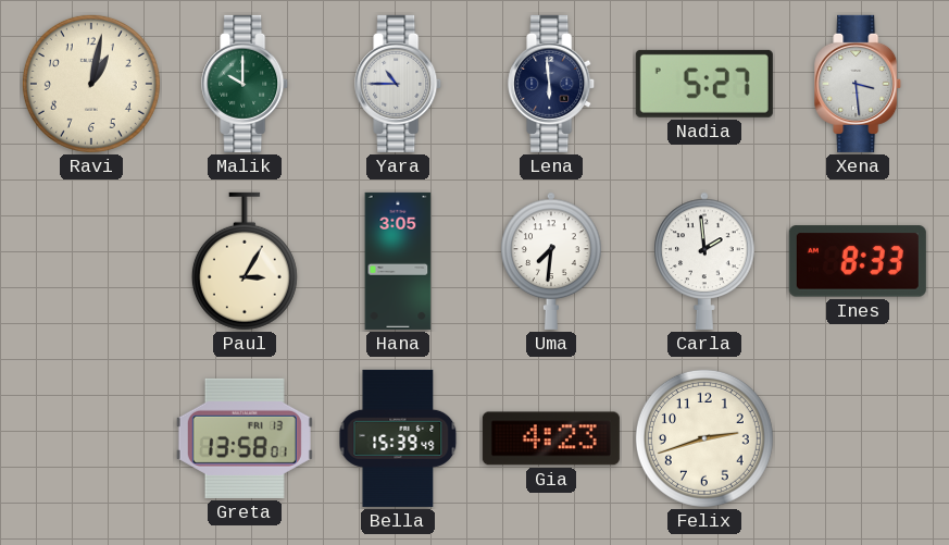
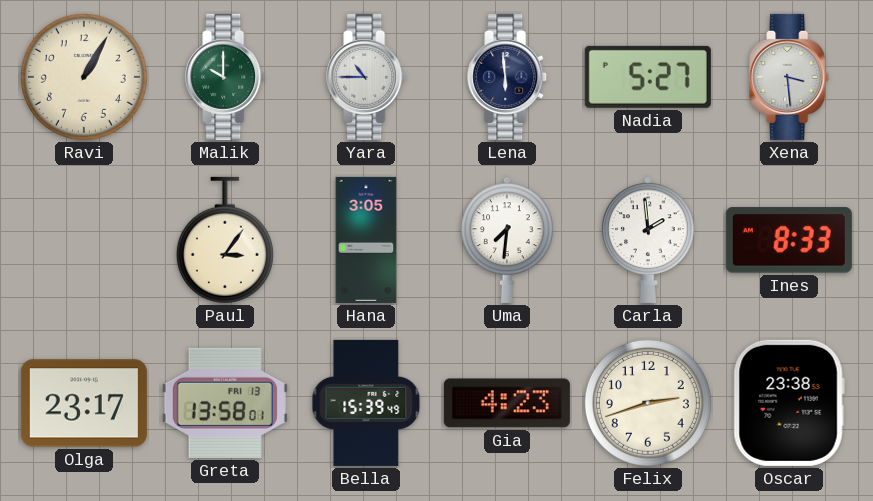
Ravi: 1:02 -> 1:05
Paul: 3:05 -> 3:06
Olga: none -> 23:17
Oscar: none -> 23:38
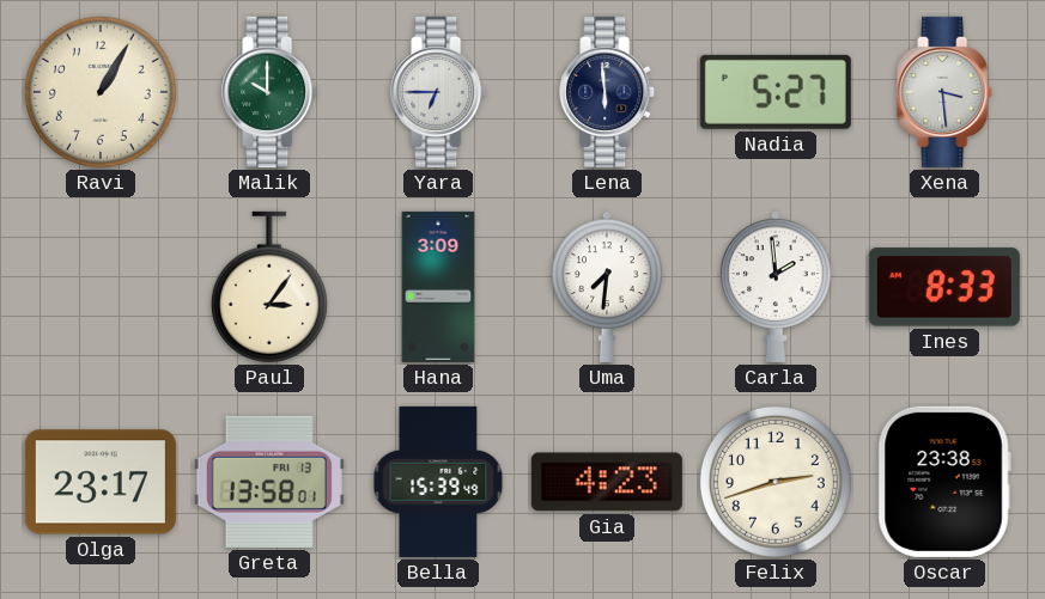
Yara: 10:45 -> 6:45
Hana: 3:05 -> 3:09
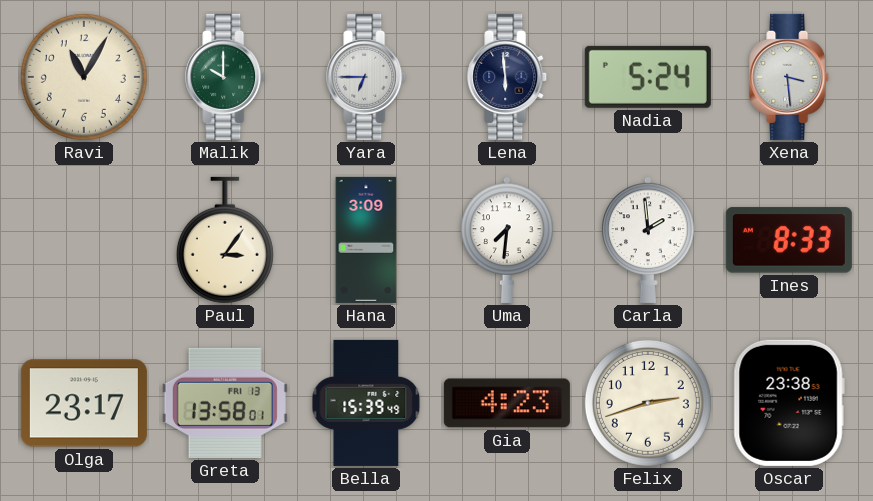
Ravi: 1:05 -> 11:05
Nadia: 5:27 -> 5:24
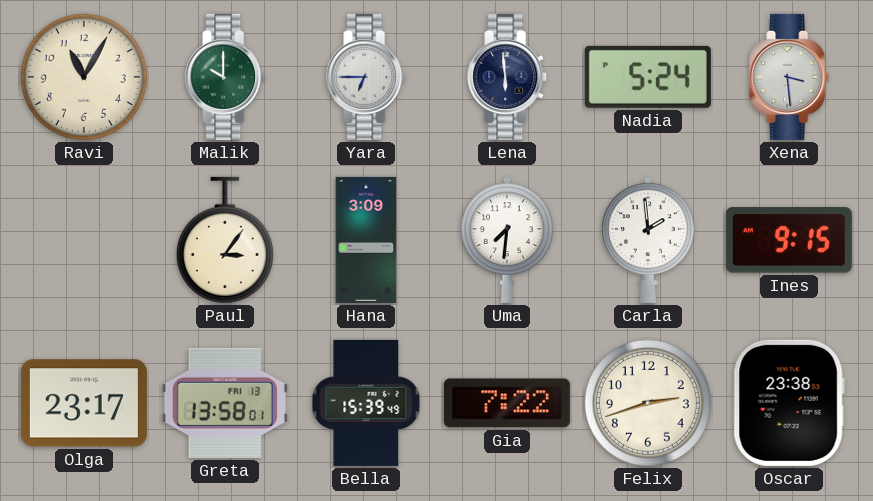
Ines: 8:33 -> 9:15
Gia: 4:23 -> 7:22
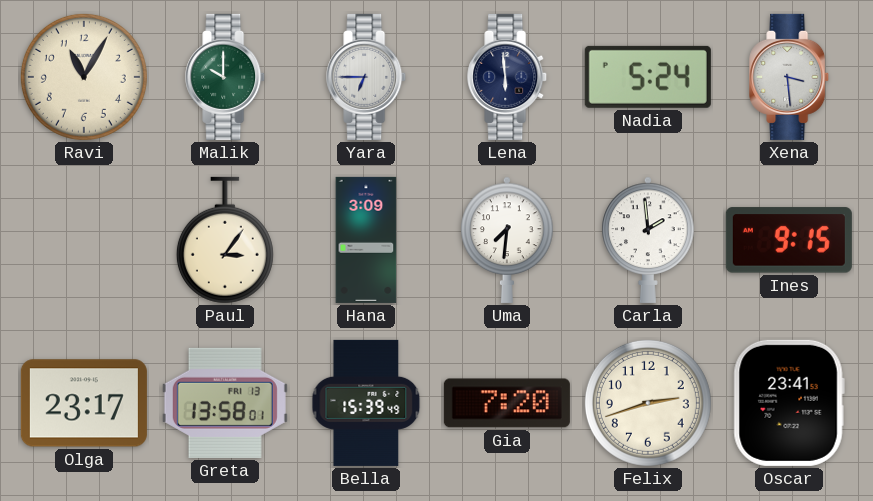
Gia: 7:22 -> 7:20
Oscar: 23:38 -> 23:41
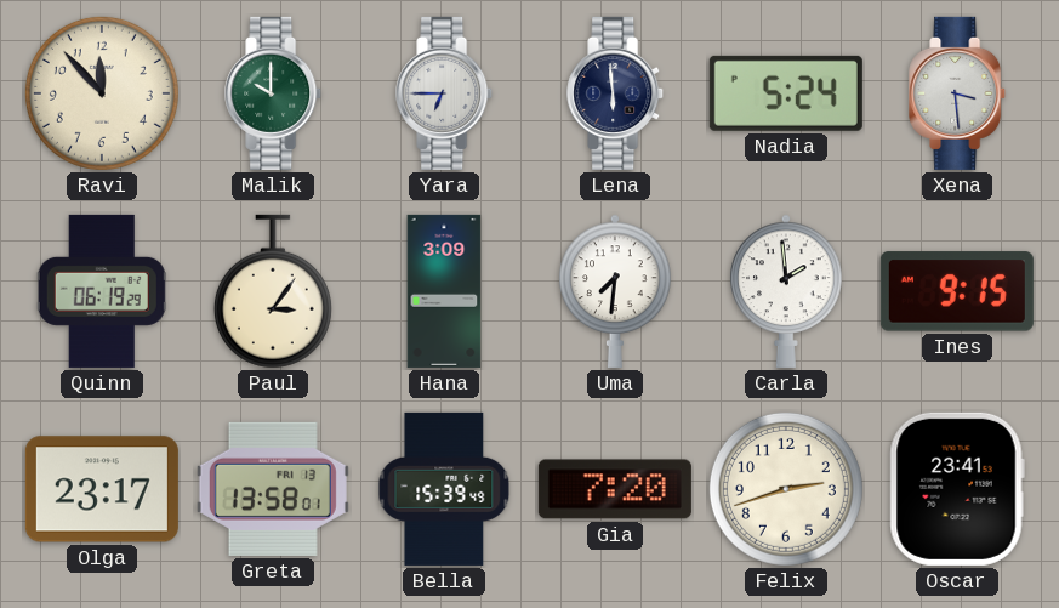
Ravi: 11:05 -> 11:53
Quinn: none -> 06:19
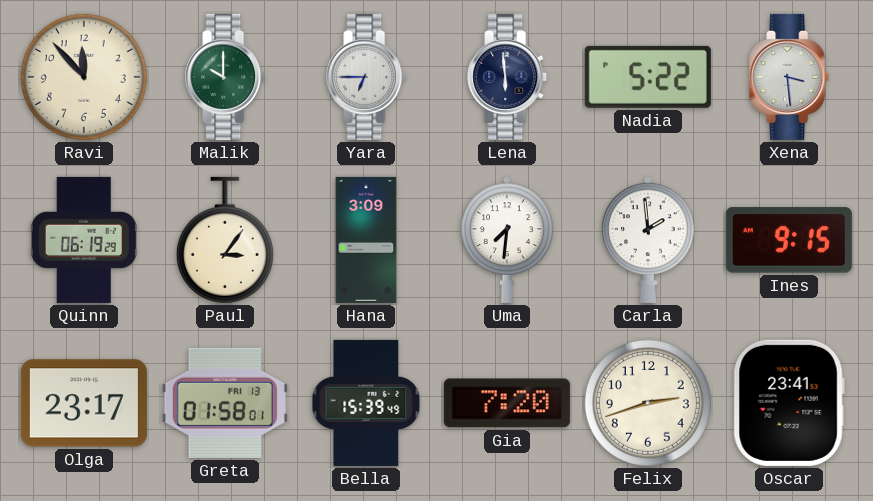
Nadia: 5:24 -> 5:22
Greta: 13:58 -> 01:58
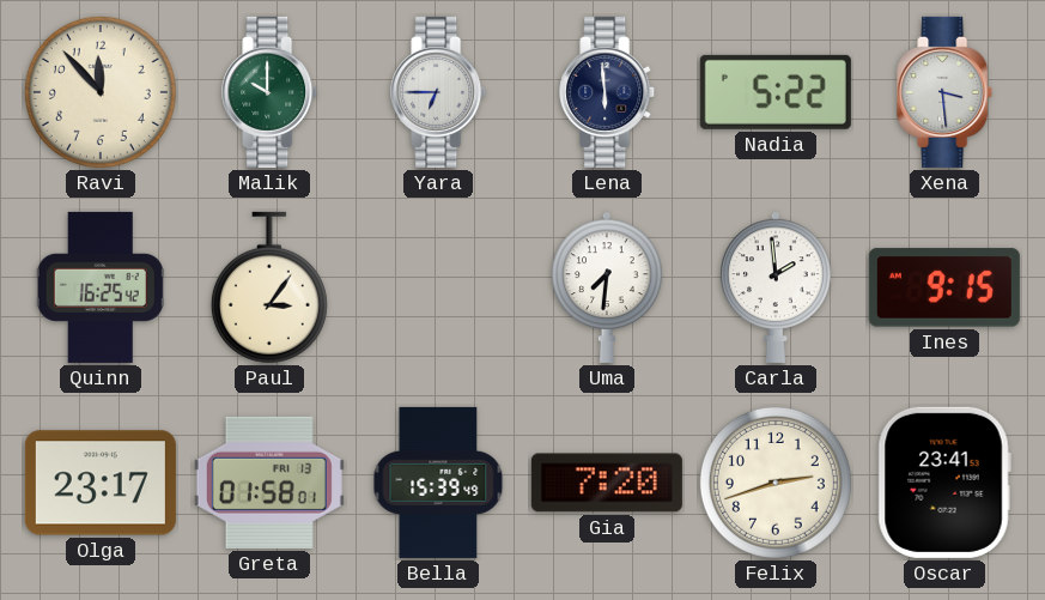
Quinn: 06:19 -> 16:25
Hana: 3:09 -> none
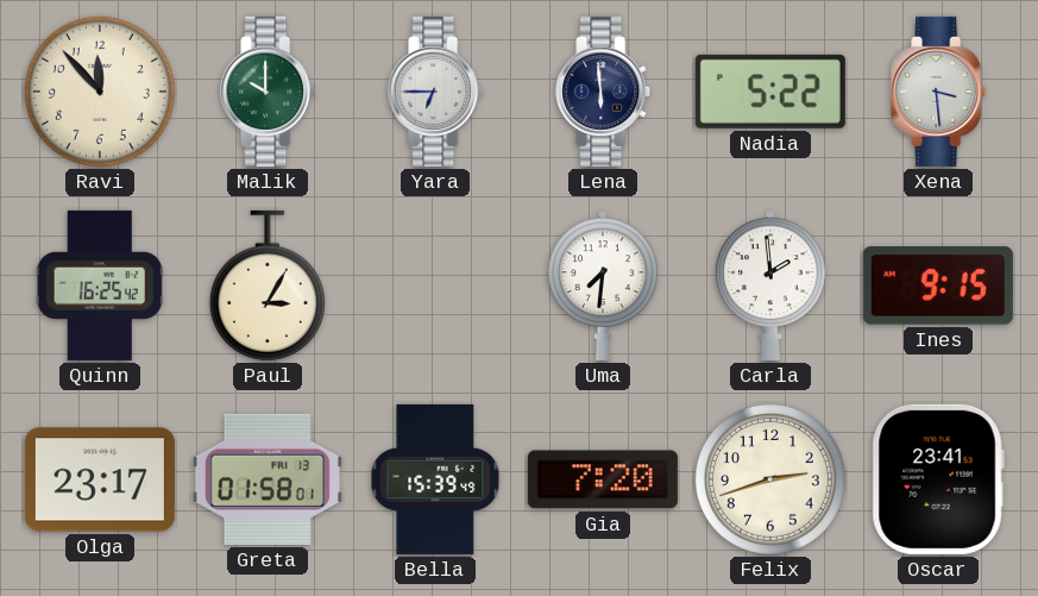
Paul: 3:06 -> 3:05
